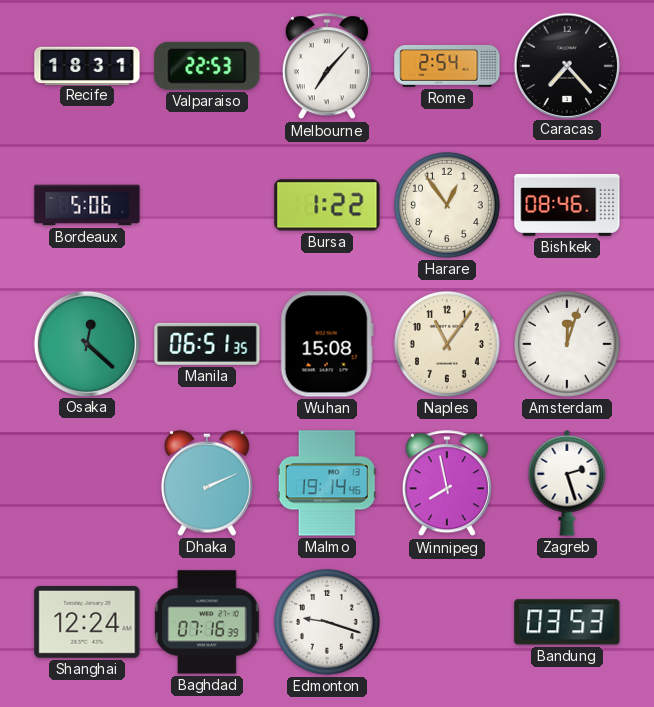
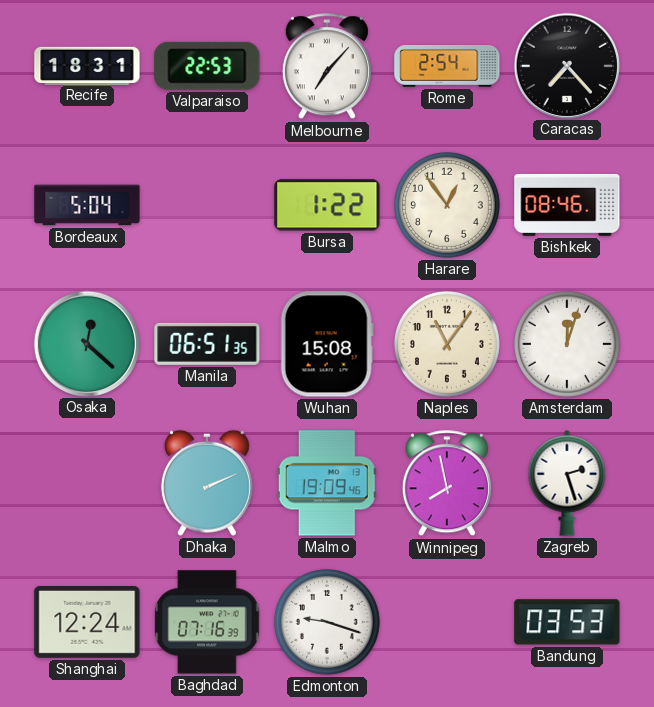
Bordeaux: 5:06 -> 5:04
Malmo: 19:14 -> 19:09
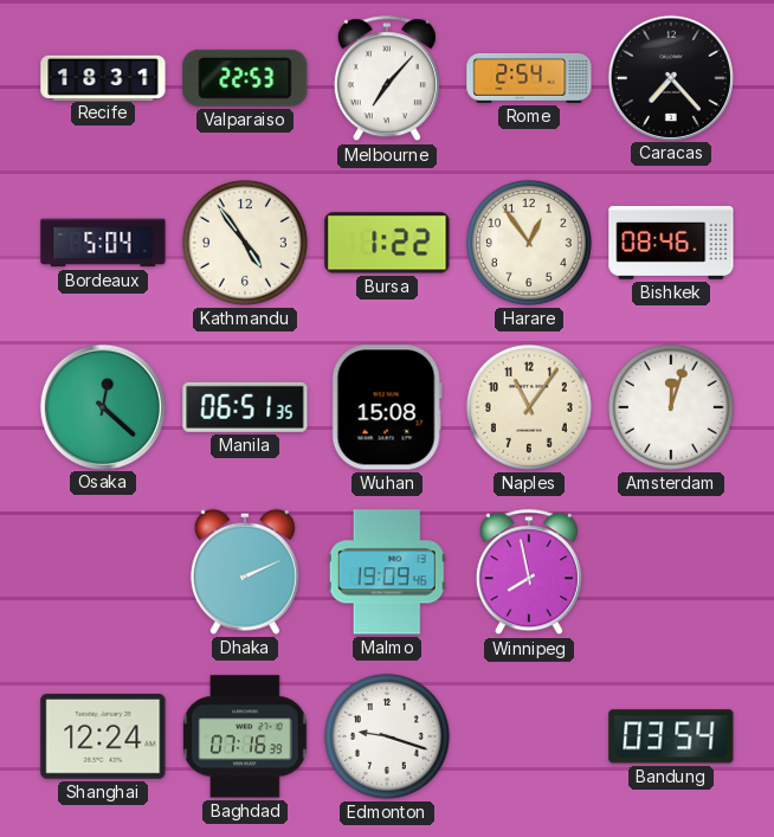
Kathmandu: none -> 4:54
Zagreb: 2:27 -> none
Bandung: 03:53 -> 03:54
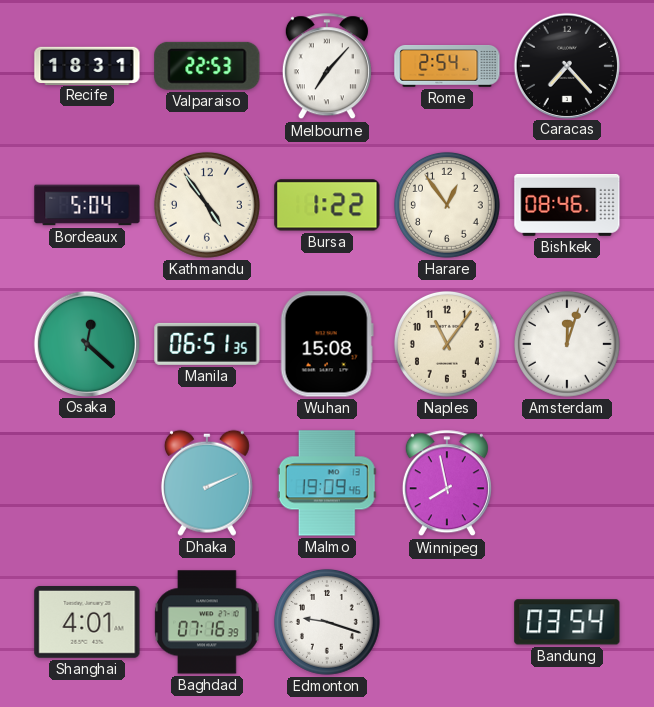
Shanghai: 12:24 -> 4:01
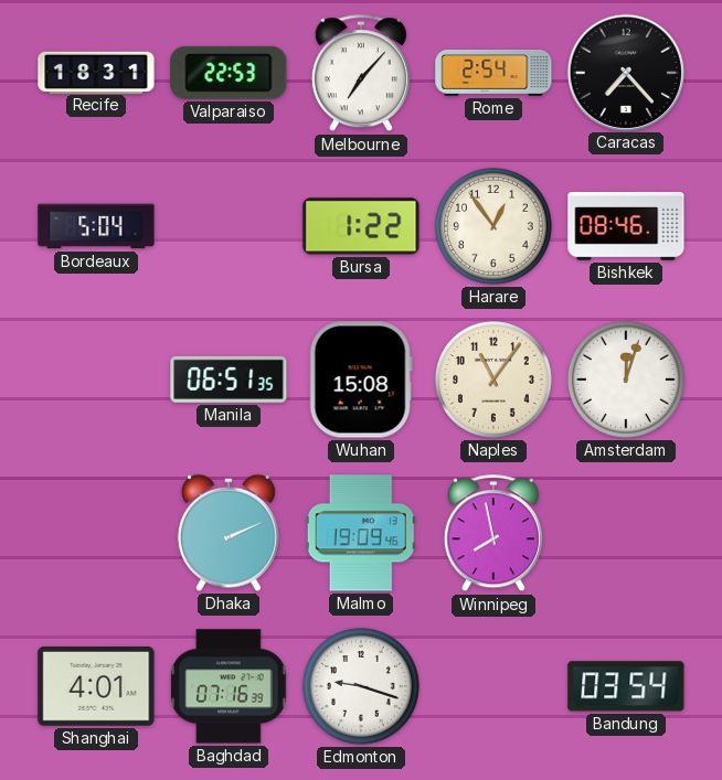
Kathmandu: 4:54 -> none
Osaka: 12:22 -> none
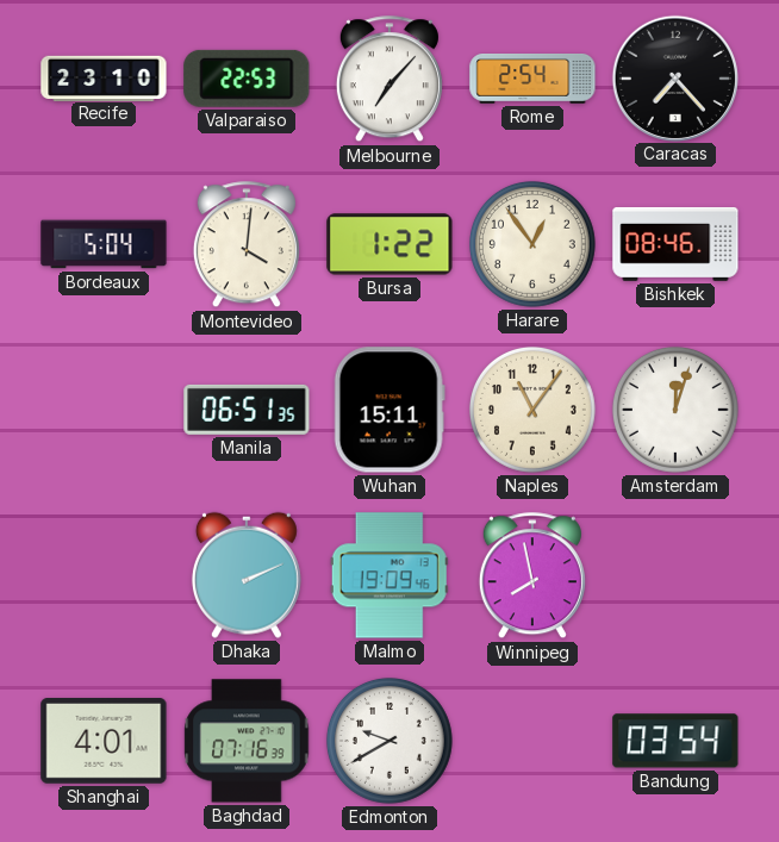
Recife: 18:31 -> 23:10
Montevideo: none -> 4:01
Wuhan: 15:08 -> 15:11
Edmonton: 9:18 -> 9:40
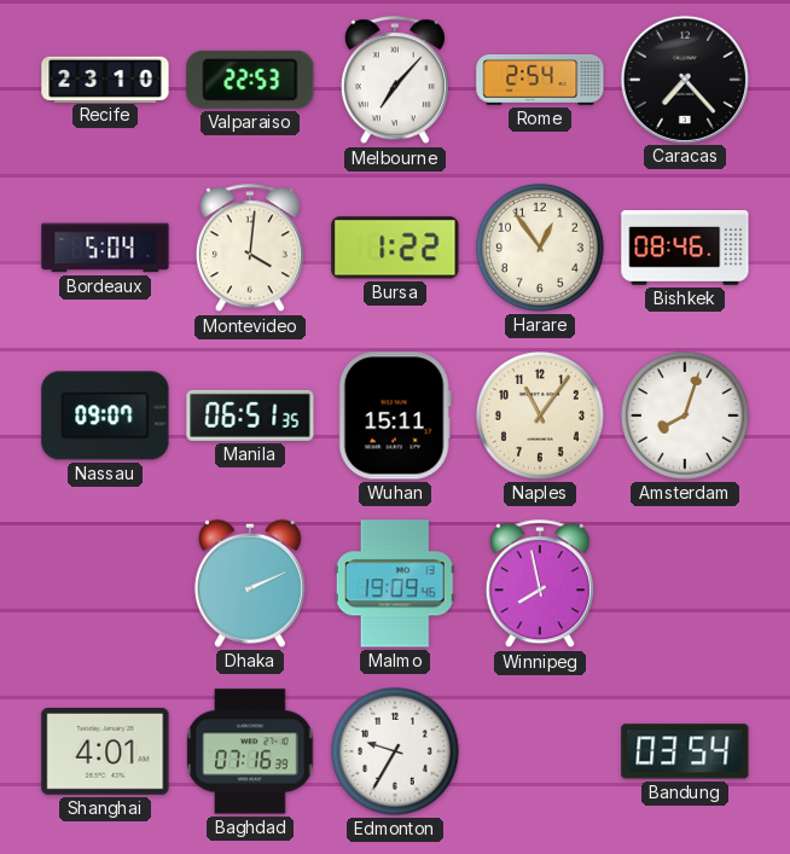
Nassau: none -> 09:07
Amsterdam: 12:03 -> 8:03
Edmonton: 9:40 -> 9:35
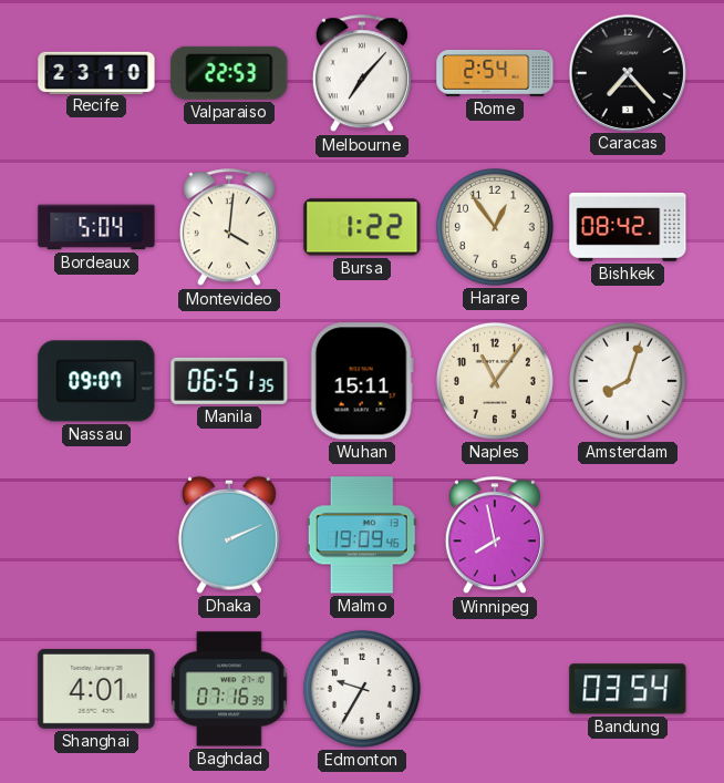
Bishkek: 08:46 -> 08:42
